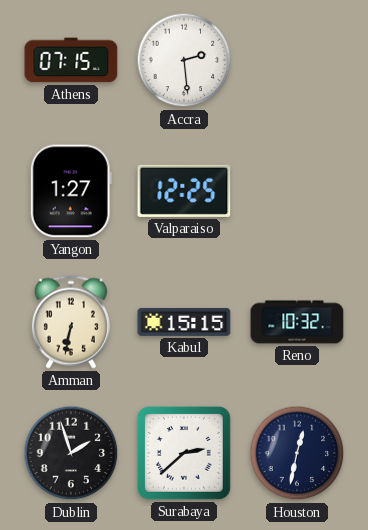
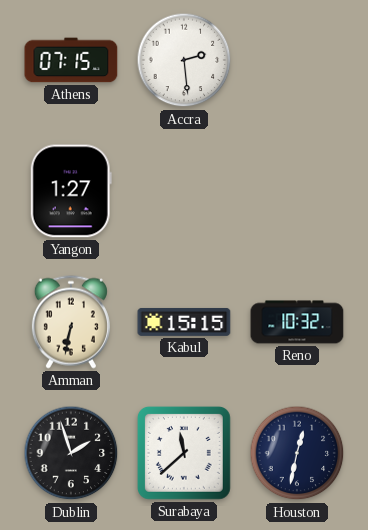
Valparaiso: 12:25 -> none
Surabaya: 2:38 -> 11:38
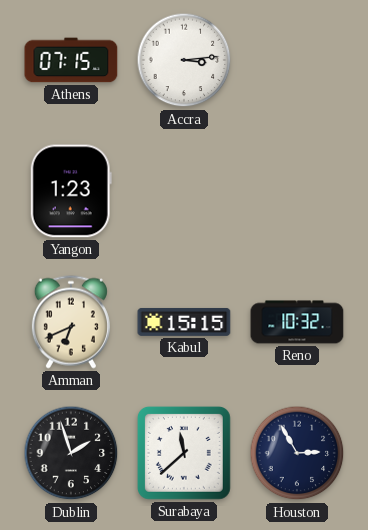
Accra: 2:29 -> 3:14
Yangon: 1:27 -> 1:23
Amman: 6:32 -> 6:41
Houston: 12:32 -> 2:55
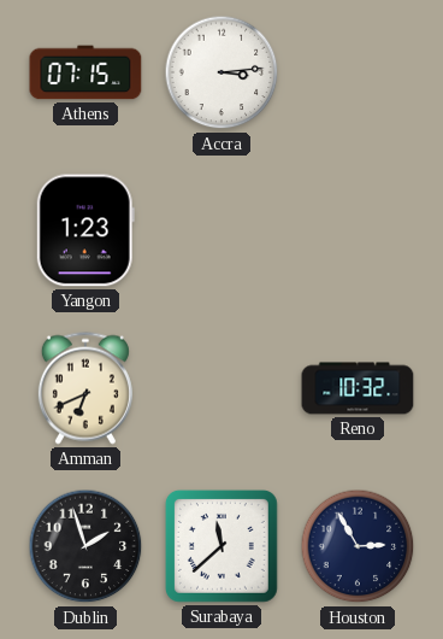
Kabul: 15:15 -> none
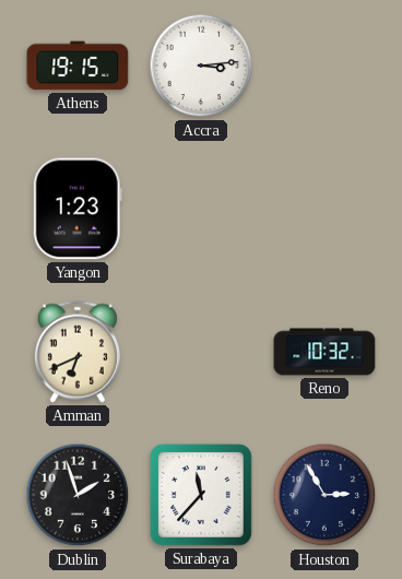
Athens: 07:15 -> 19:15
Surabaya: 11:38 -> 11:37
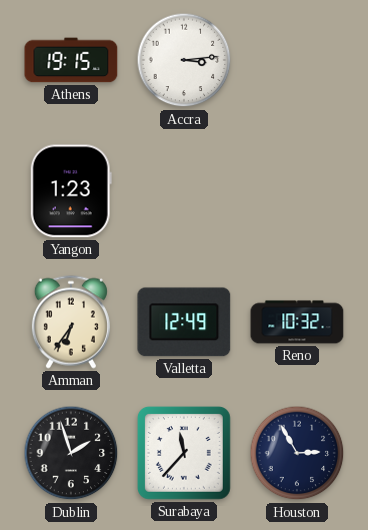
Amman: 6:41 -> 6:36
Valletta: none -> 12:49
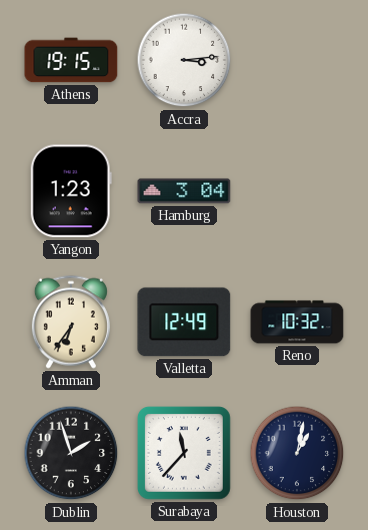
Hamburg: none -> 3:04
Houston: 2:55 -> 1:02
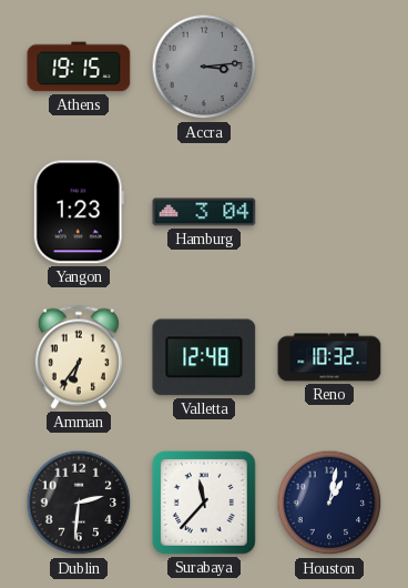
Accra dial: white -> grey
Valletta: 12:49 -> 12:48
Dublin: 1:57 -> 2:31
